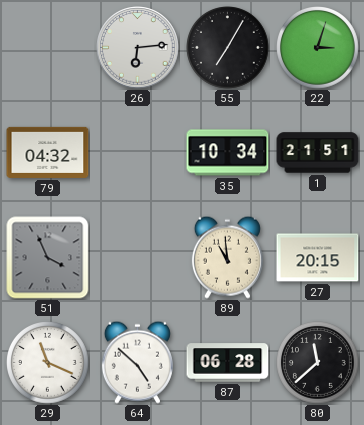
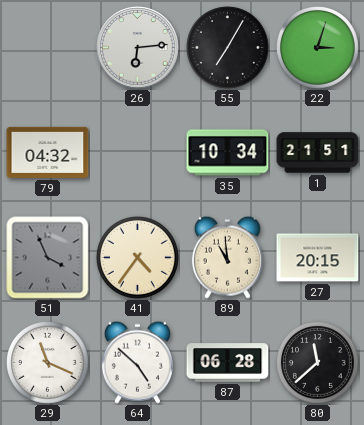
41: none -> 4:36
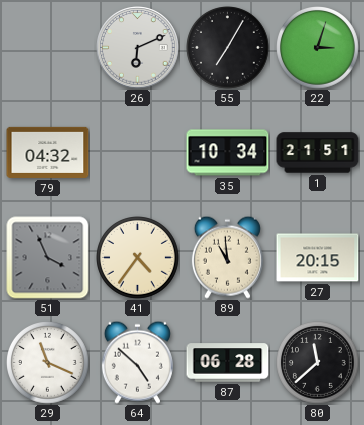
26: 6:14 -> 6:11
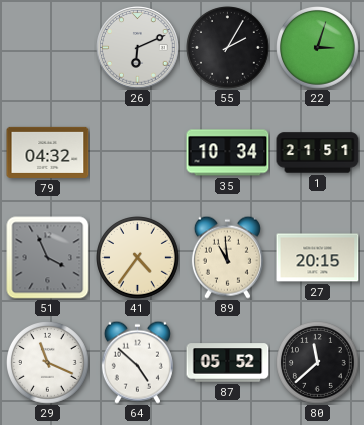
55: 7:05 -> 2:05
87: 06:28 -> 05:52
